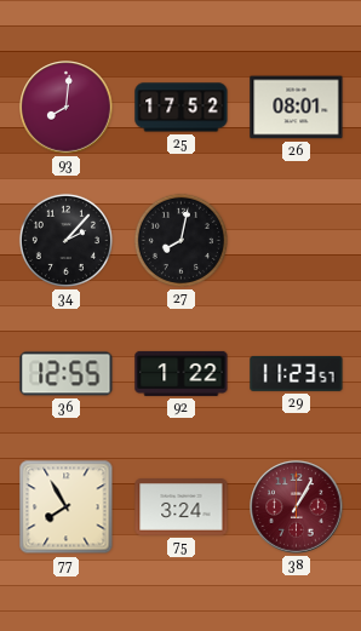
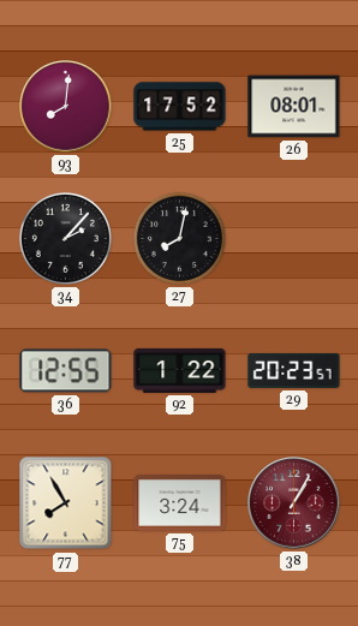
29: 11:23 -> 20:23
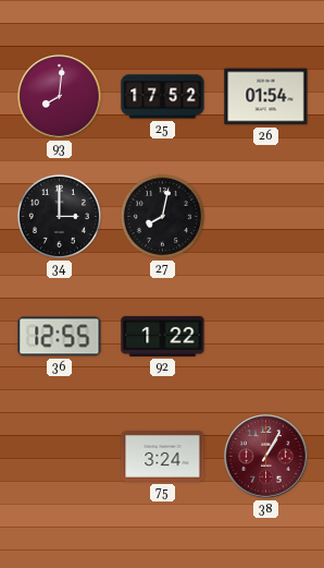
26: 08:01 -> 01:54
34: 2:07 -> 3:00
29: 20:23 -> none
77: 7:55 -> none
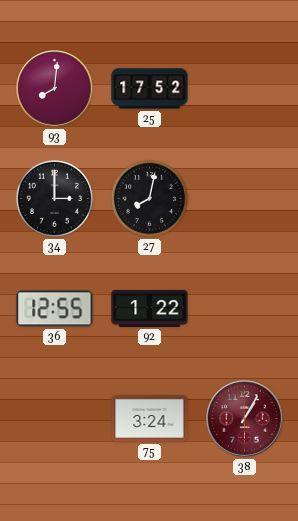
26: 01:54 -> none
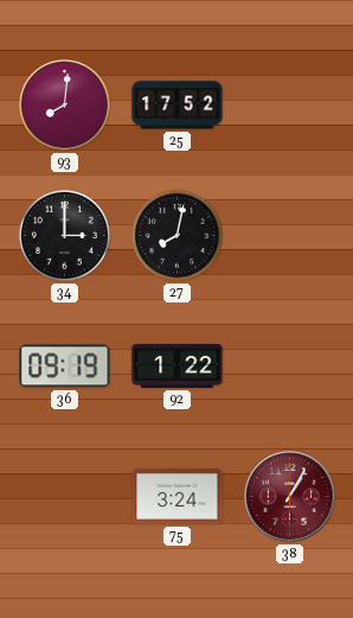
36: 12:55 -> 09:19
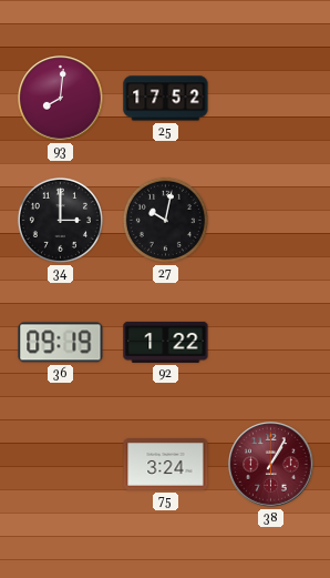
27: 8:02 -> 10:02
